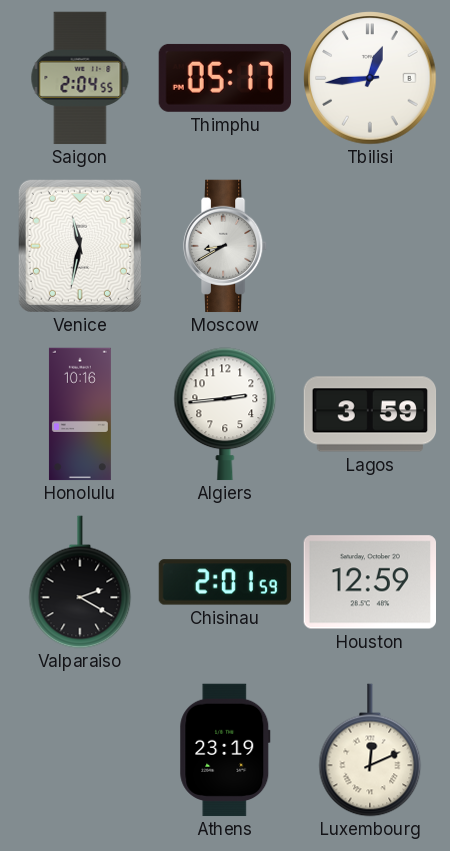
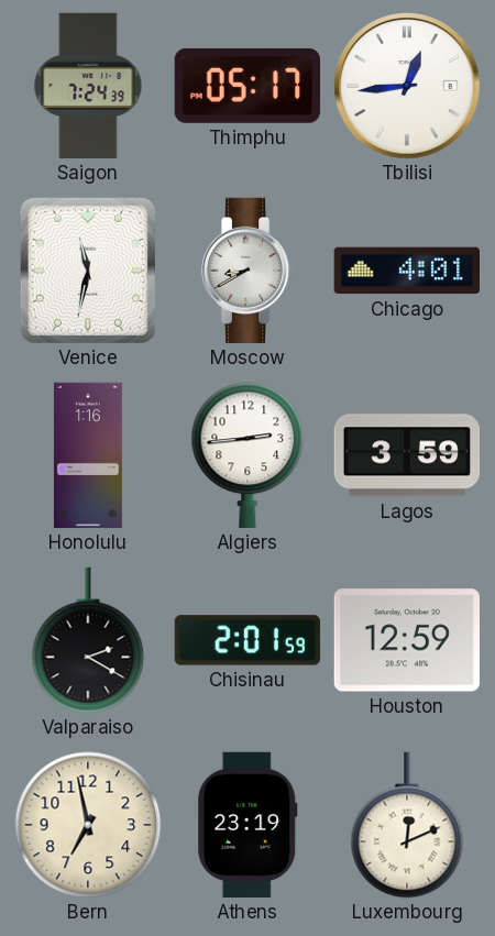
Saigon: 2:04 -> 7:24
Chicago: none -> 4:01
Honolulu: 10:16 -> 1:16
Bern: none -> 6:58
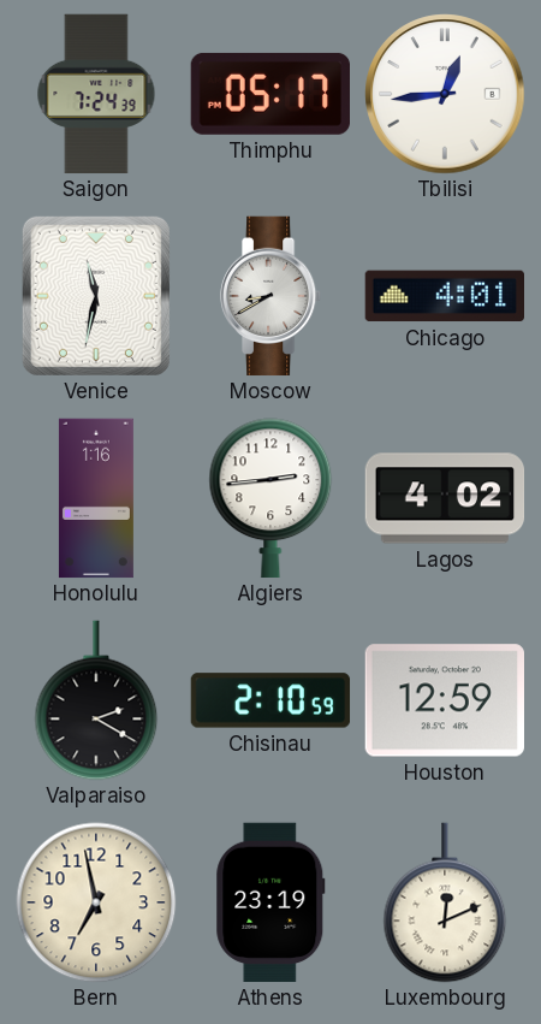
Lagos: 3:59 -> 4:02
Chisinau: 2:01 -> 2:10
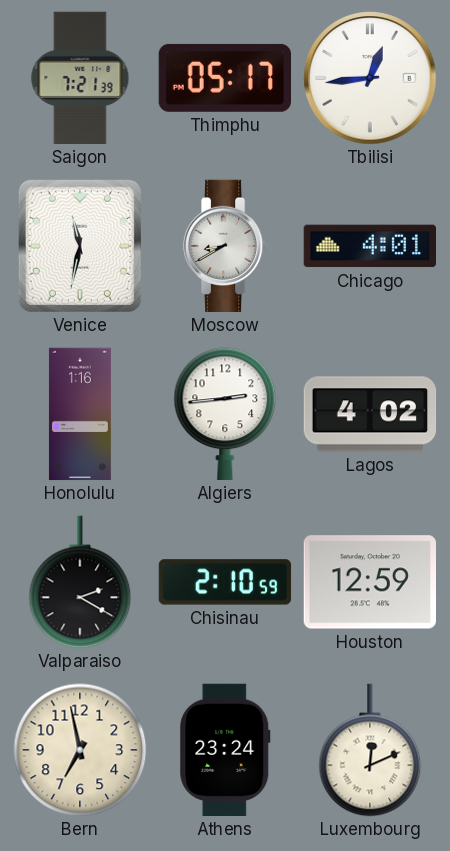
Saigon: 7:24 -> 7:21
Athens: 23:19 -> 23:24
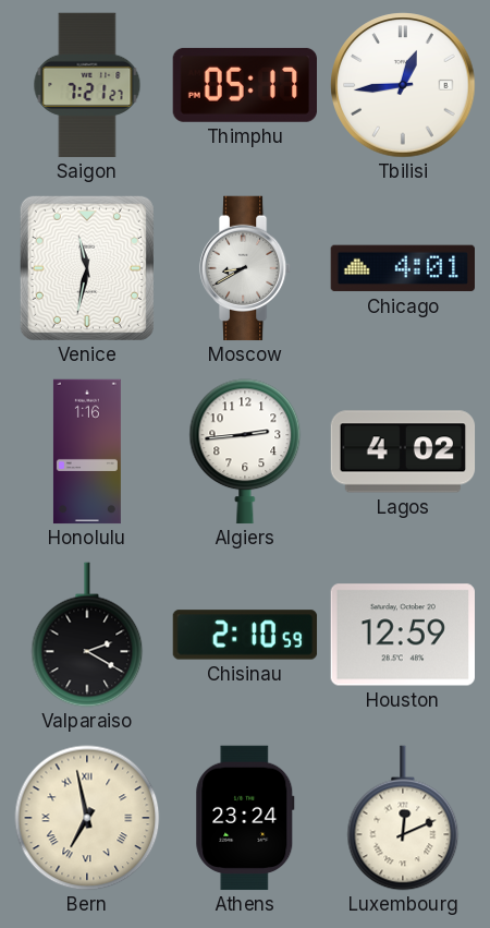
Saigon: 7:21:39 -> 7:21:27
Bern numerals: Arabic -> Roman
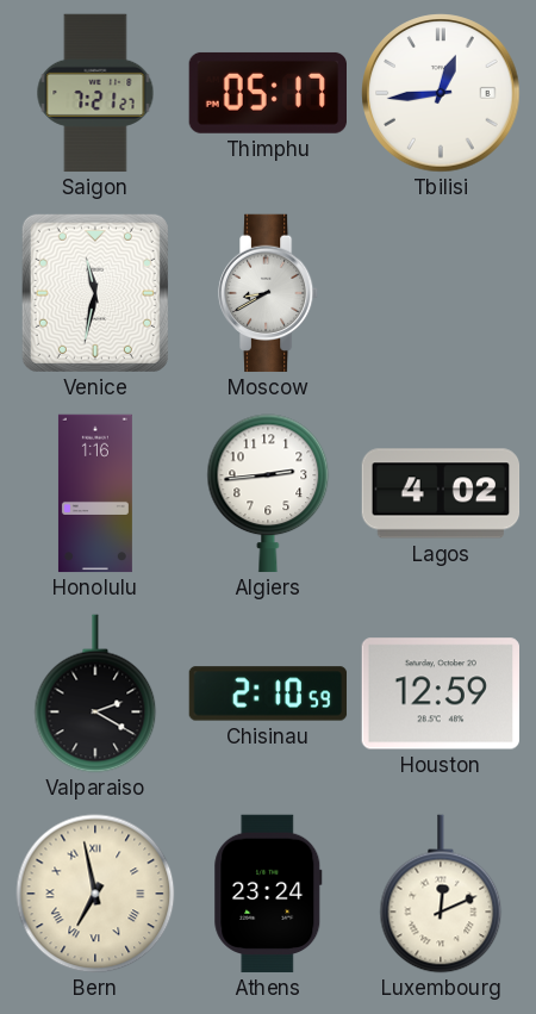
Chicago: 4:01 -> none
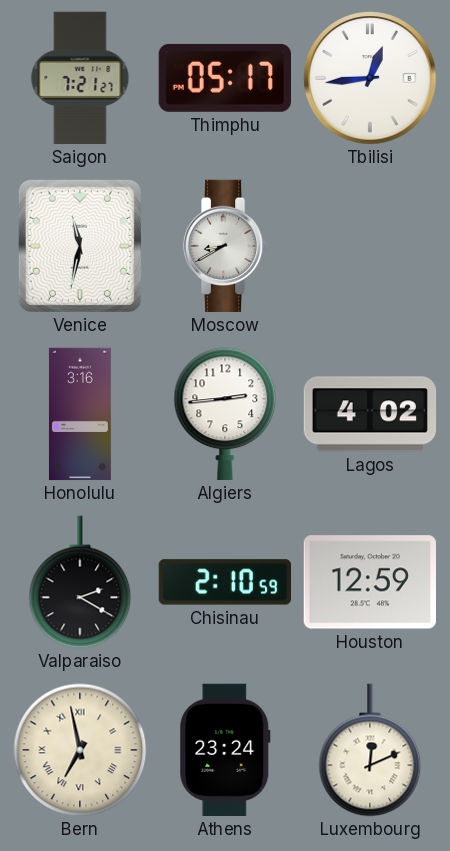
Honolulu: 1:16 -> 3:16
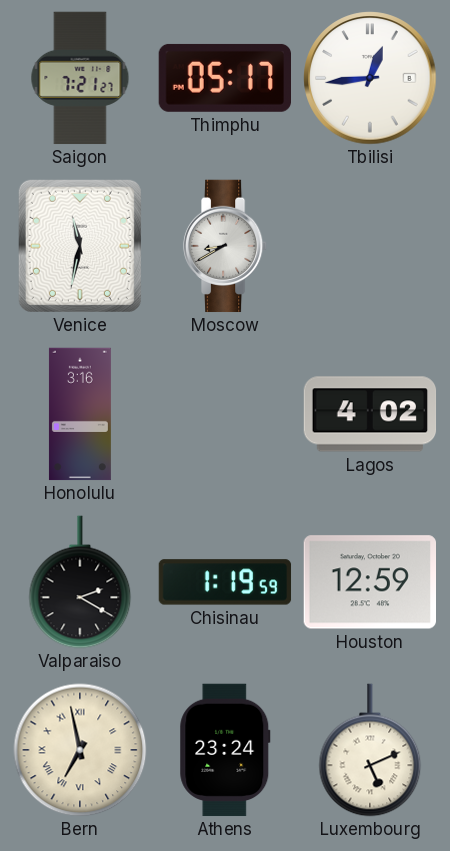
Algiers: 2:44 -> none
Chisinau: 2:10 -> 1:19
Luxembourg: 12:11 -> 5:11
